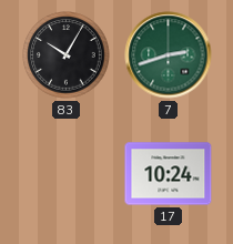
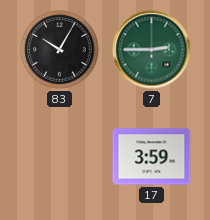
7: 2:42 -> 2:45
17: 10:24 -> 3:59
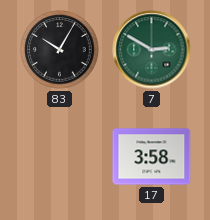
7: 2:45 -> 2:50
17: 3:59 -> 3:58
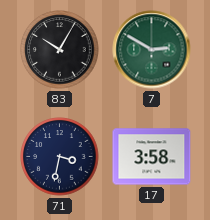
71: none -> 3:32
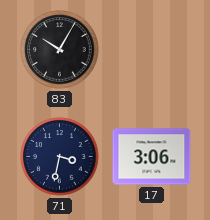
7: 2:50 -> none
17: 3:58 -> 3:06
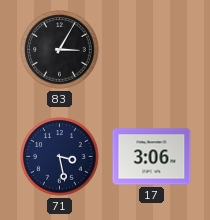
83: 10:05 -> 3:05
71: 3:32 -> 3:28
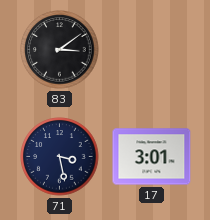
83: 3:05 -> 3:09
17: 3:06 -> 3:01
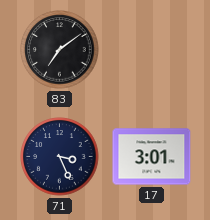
83: 3:09 -> 7:09
71: 3:28 -> 3:26
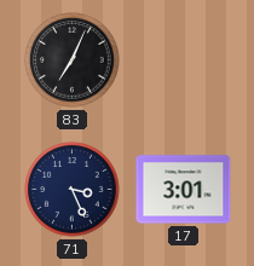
83: 7:09 -> 7:04
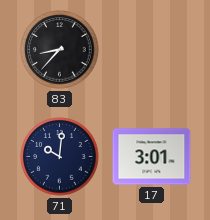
83: 7:04 -> 8:37
71: 3:26 -> 10:01
